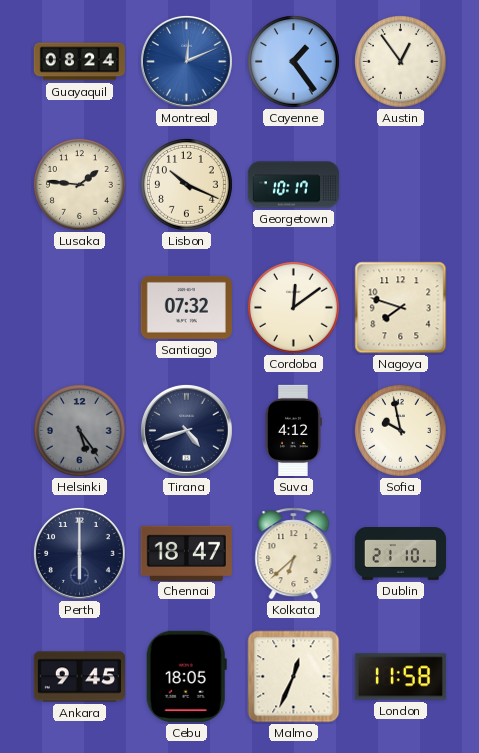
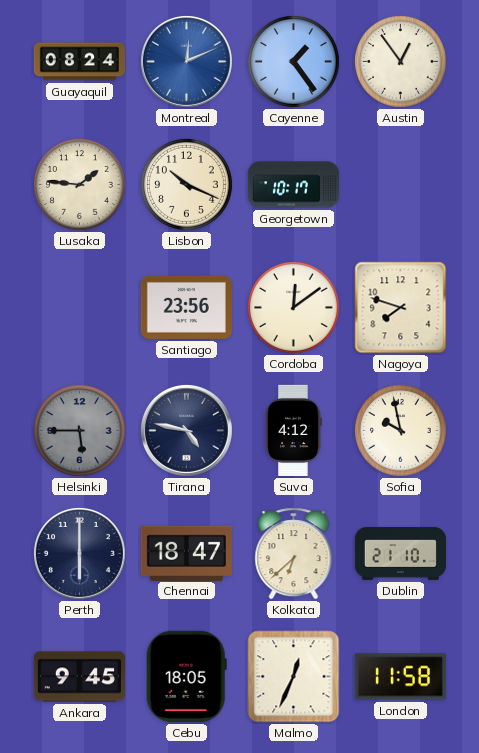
Santiago: 07:32 -> 23:56
Helsinki: 5:24 -> 5:45
Tirana: 4:42 -> 4:47
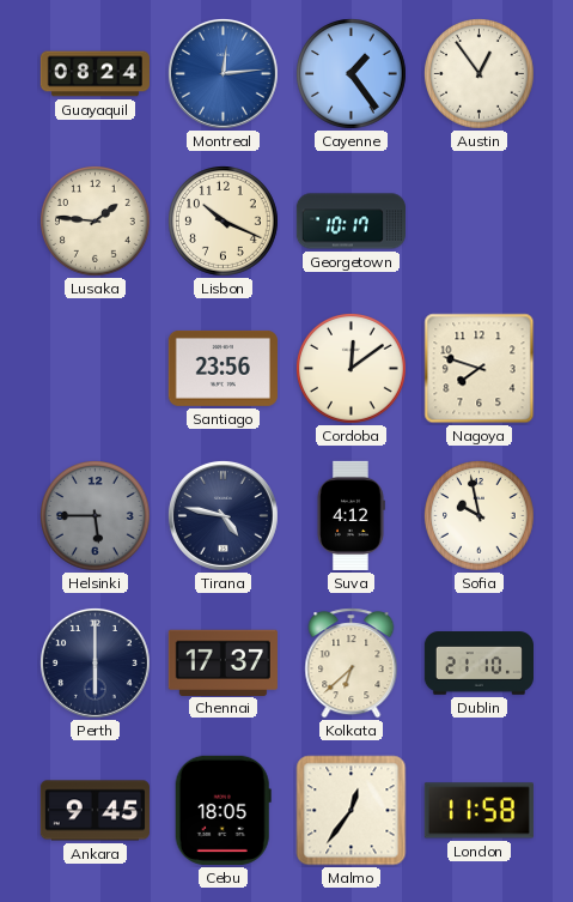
Montreal: 12:11 -> 12:14
Chennai: 18:47 -> 17:37
Malmo: 12:34 -> 12:36
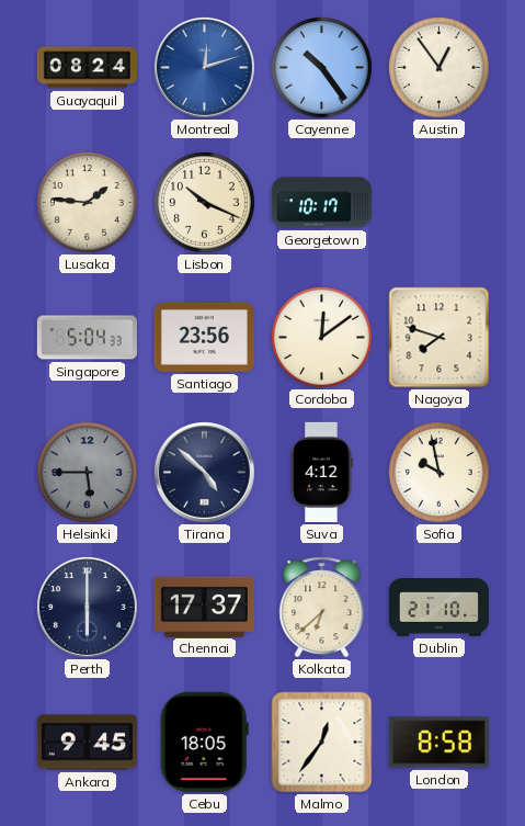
Montreal: 12:14 -> 12:12
Cayenne: 1:24 -> 10:24
Singapore: none -> 5:04
Tirana: 4:47 -> 4:52
London: 11:58 -> 8:58
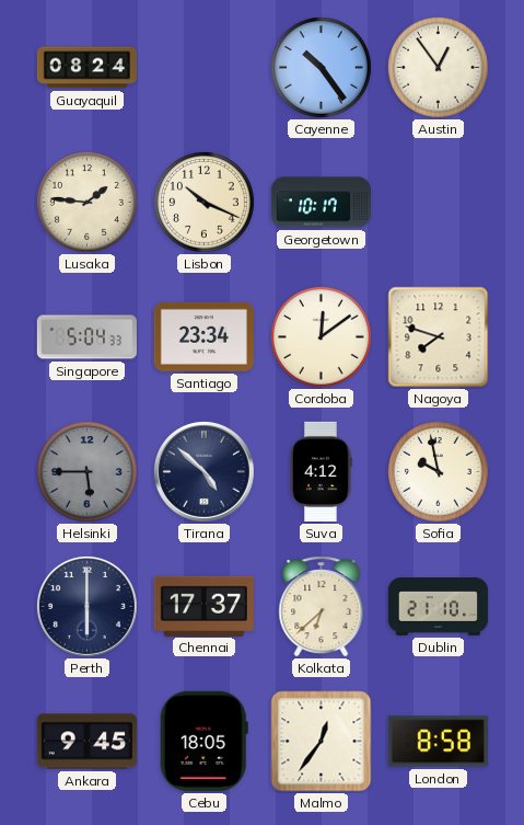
Montreal: 12:12 -> none
Santiago: 23:56 -> 23:34
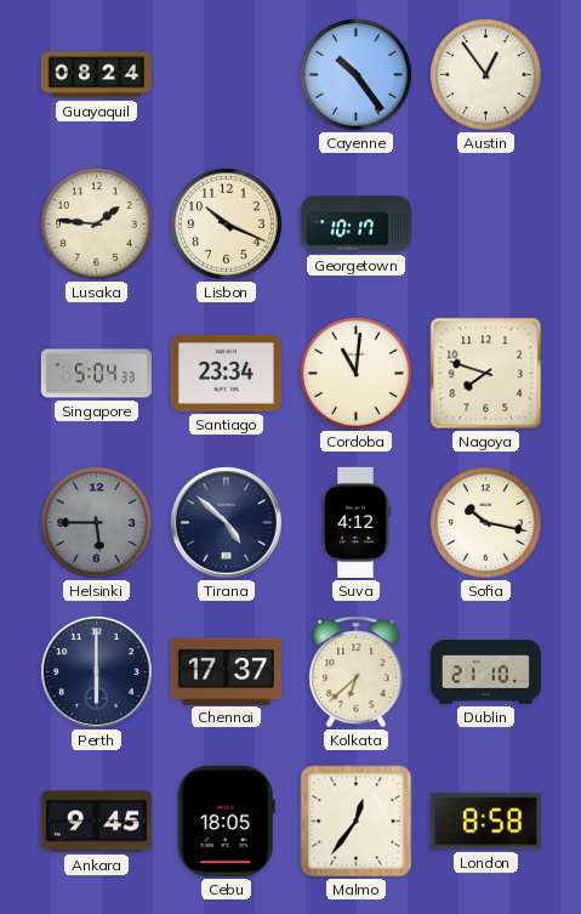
Cordoba: 12:09 -> 11:01
Sofia: 9:58 -> 10:17
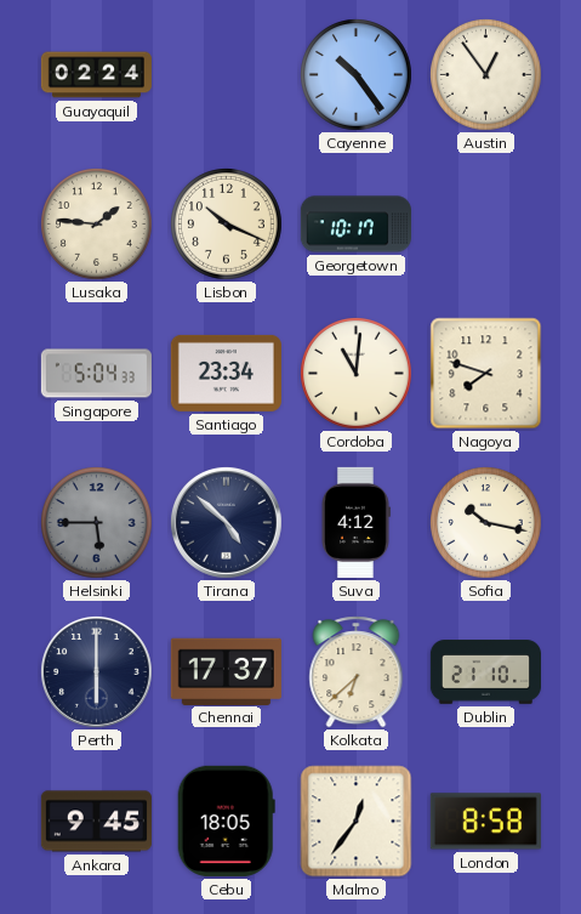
Guayaquil: 08:24 -> 02:24
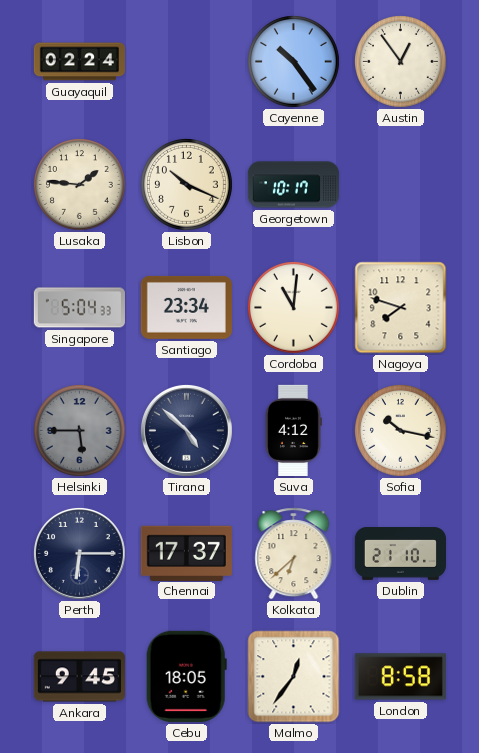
Perth: 6:00 -> 6:15
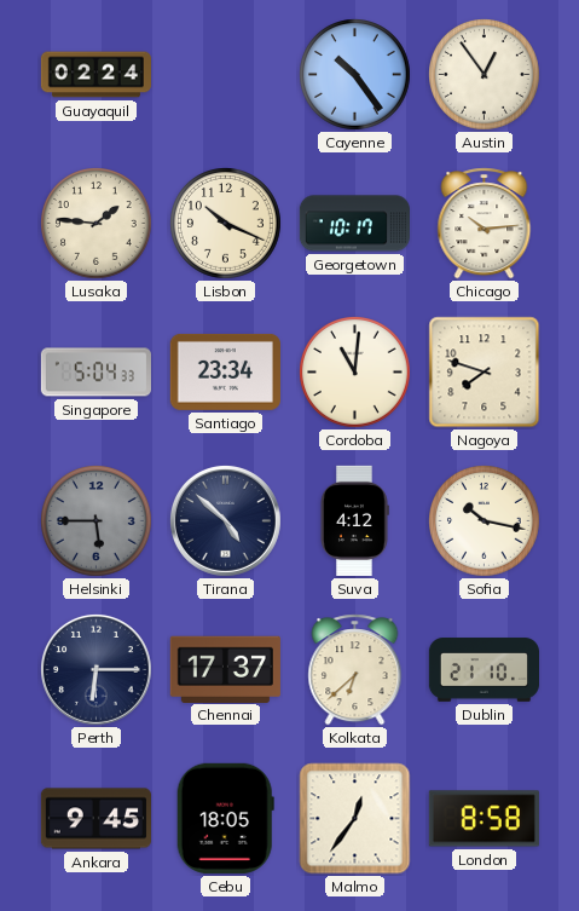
Chicago: none -> 10:14
